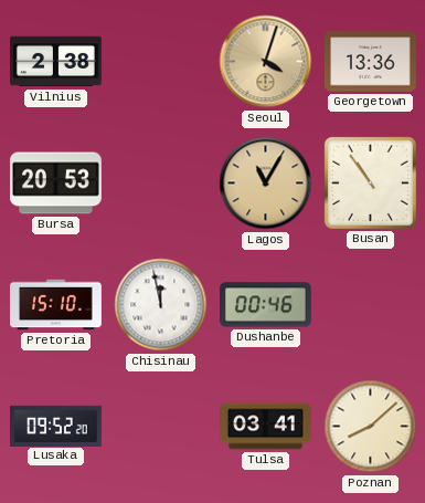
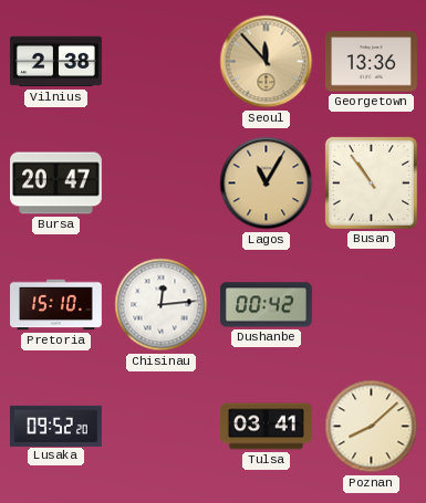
Seoul: 4:03 -> 11:53
Bursa: 20:53 -> 20:47
Chisinau: 11:58 -> 12:14
Dushanbe: 00:46 -> 00:42
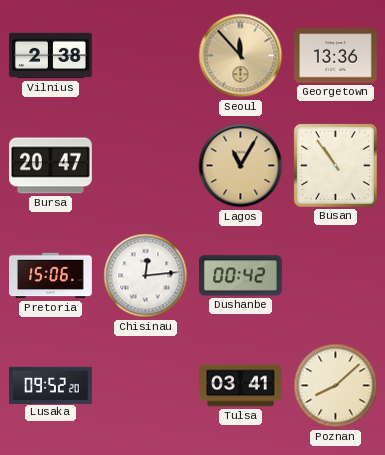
Pretoria: 15:10 -> 15:06
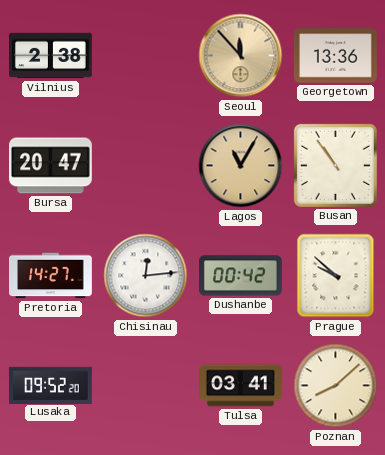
Pretoria: 15:06 -> 14:27
Prague: none -> 9:52
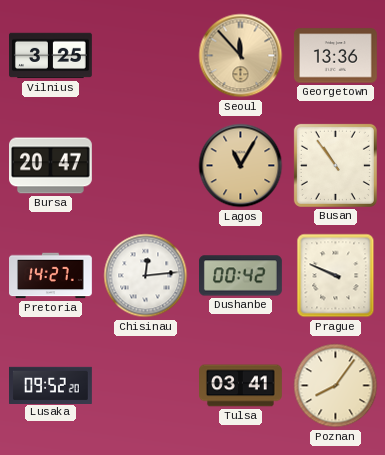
Vilnius: 2:38 -> 3:25
Prague: 9:52 -> 9:49
Poznan: 8:08 -> 8:06
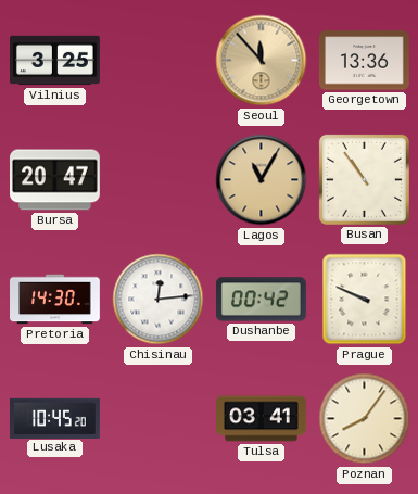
Pretoria: 14:27 -> 14:30
Lusaka: 09:52 -> 10:45
